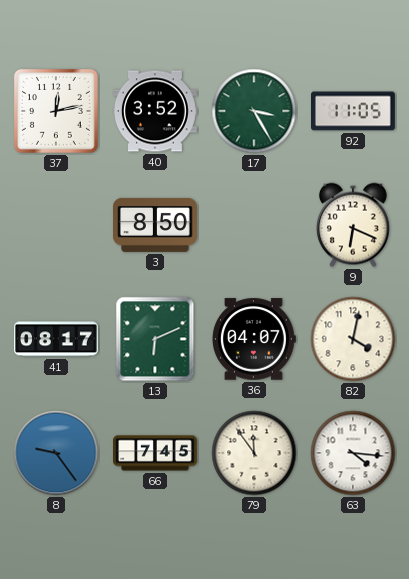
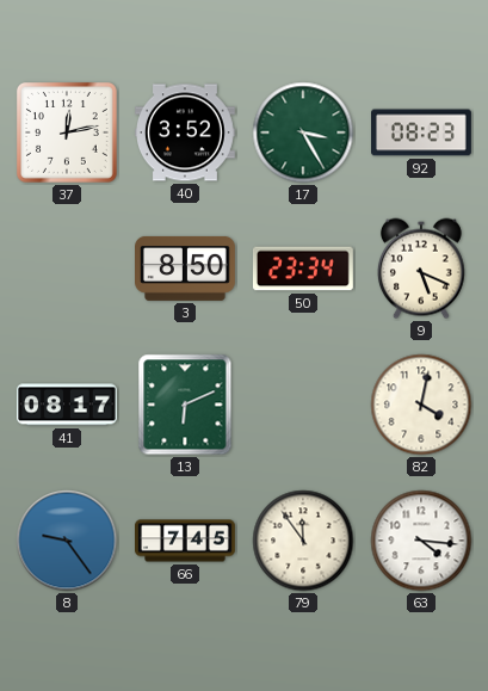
92: 11:05 -> 08:23
50: none -> 23:34
9: 6:19 -> 5:19
36: 04:07 -> none
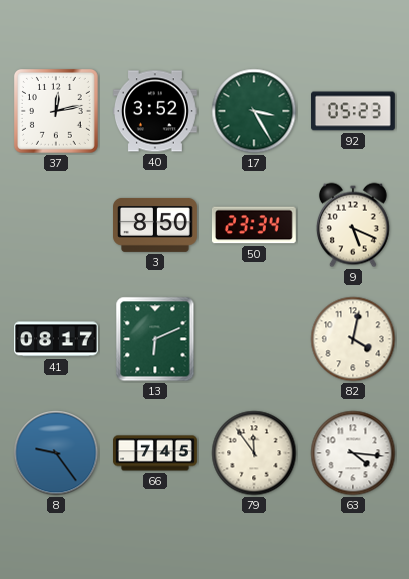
92: 08:23 -> 05:23
